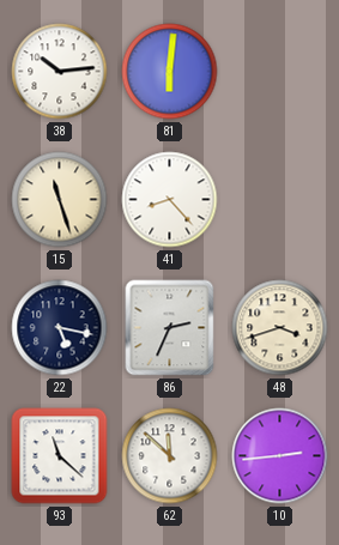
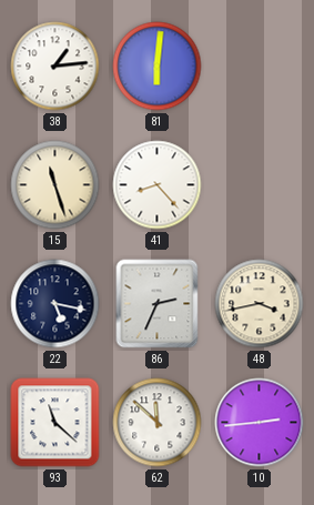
38: 10:14 -> 1:14
48: 3:42 -> 3:43
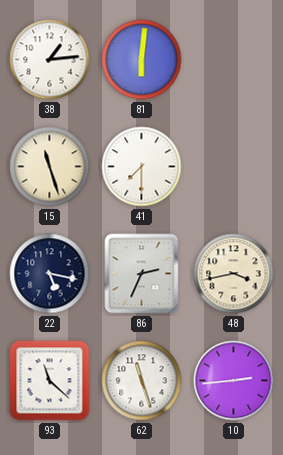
41: 8:23 -> 7:30
62: 11:52 -> 11:27
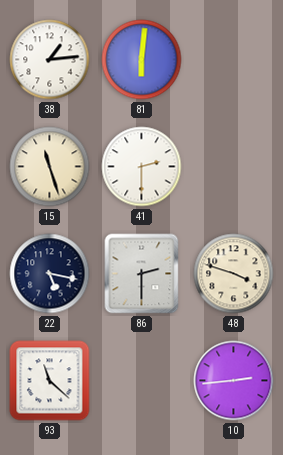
41: 7:30 -> 2:30
86: 2:34 -> 2:30
48: 3:43 -> 3:48
62: 11:27 -> none
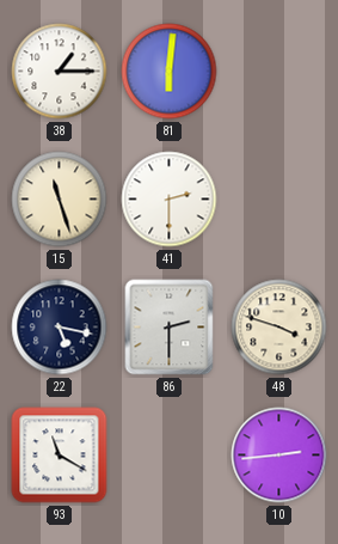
38: 1:14 -> 1:15
93: 11:22 -> 11:20
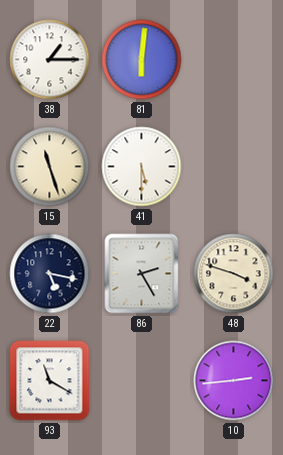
41: 2:30 -> 5:30
86: 2:30 -> 2:25
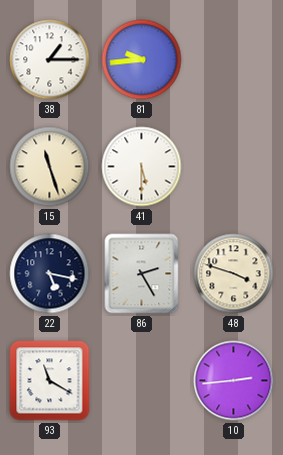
81: 6:01 -> 9:44
